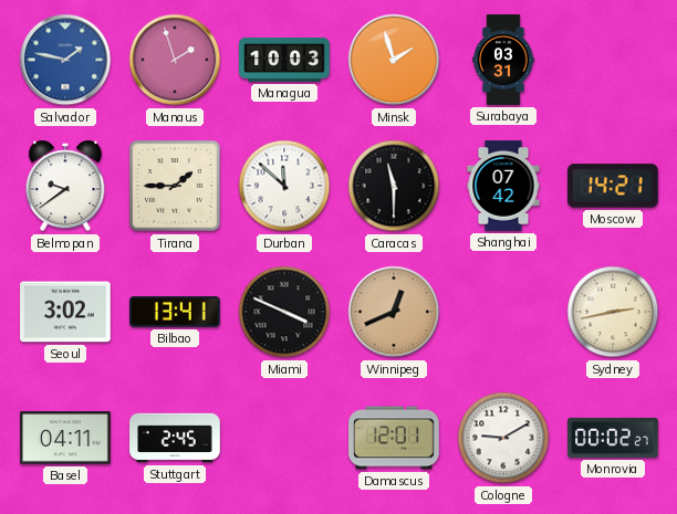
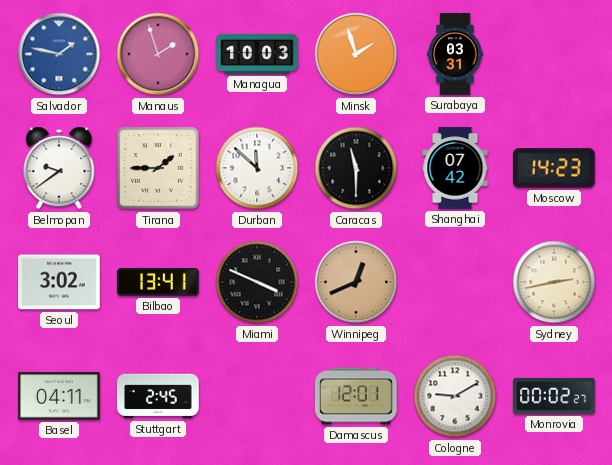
Moscow: 14:21 -> 14:23
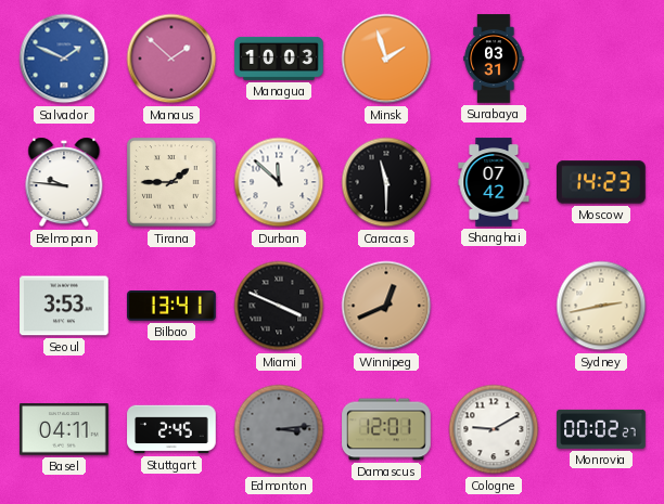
Salvador: 1:47 -> 1:49
Manaus: 1:57 -> 1:52
Belmopan: 9:39 -> 9:46
Seoul: 3:02 -> 3:53
Edmonton: none -> 3:14
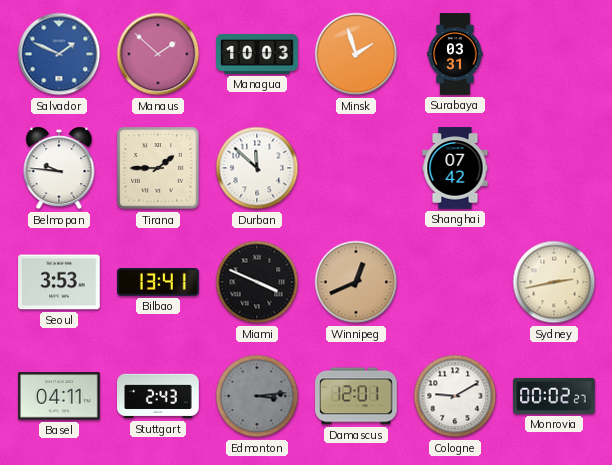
Caracas: 11:30 -> none
Moscow: 14:23 -> none
Stuttgart: 2:45 -> 2:43
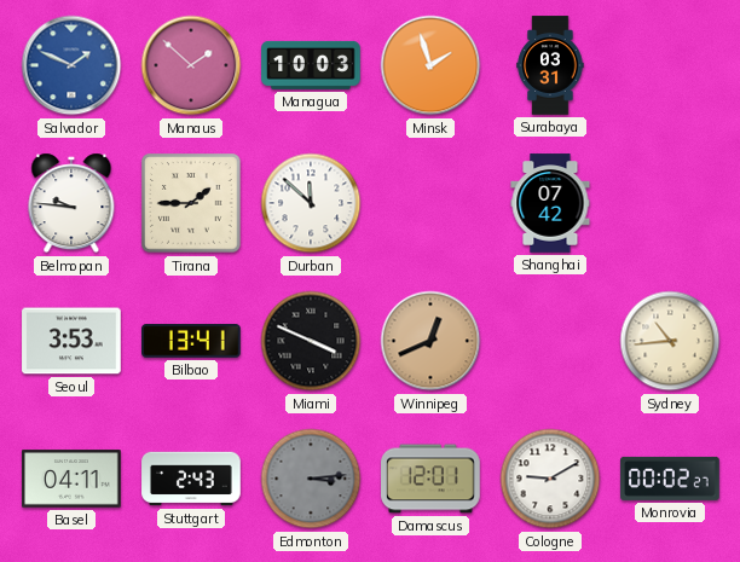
Sydney: 2:43 -> 10:44
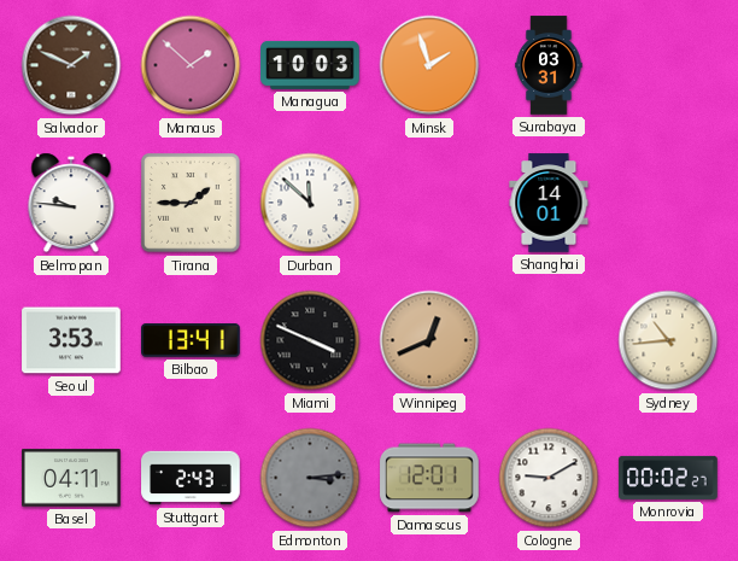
Salvador dial: blue -> brown
Shanghai: 07:42 -> 14:01
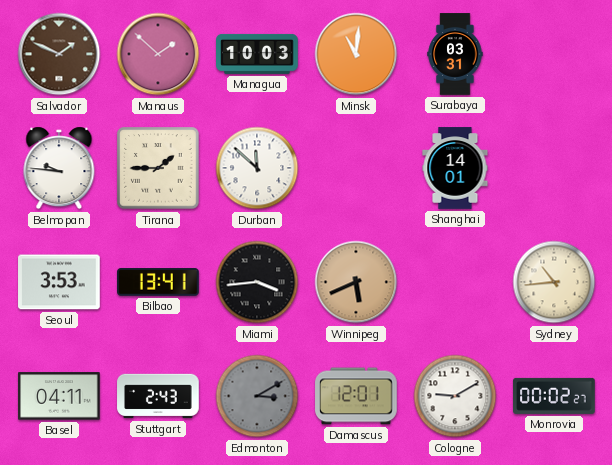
Minsk: 1:57 -> 11:01
Miami: 3:49 -> 3:44
Winnipeg: 12:41 -> 5:41
Edmonton: 3:14 -> 3:10
